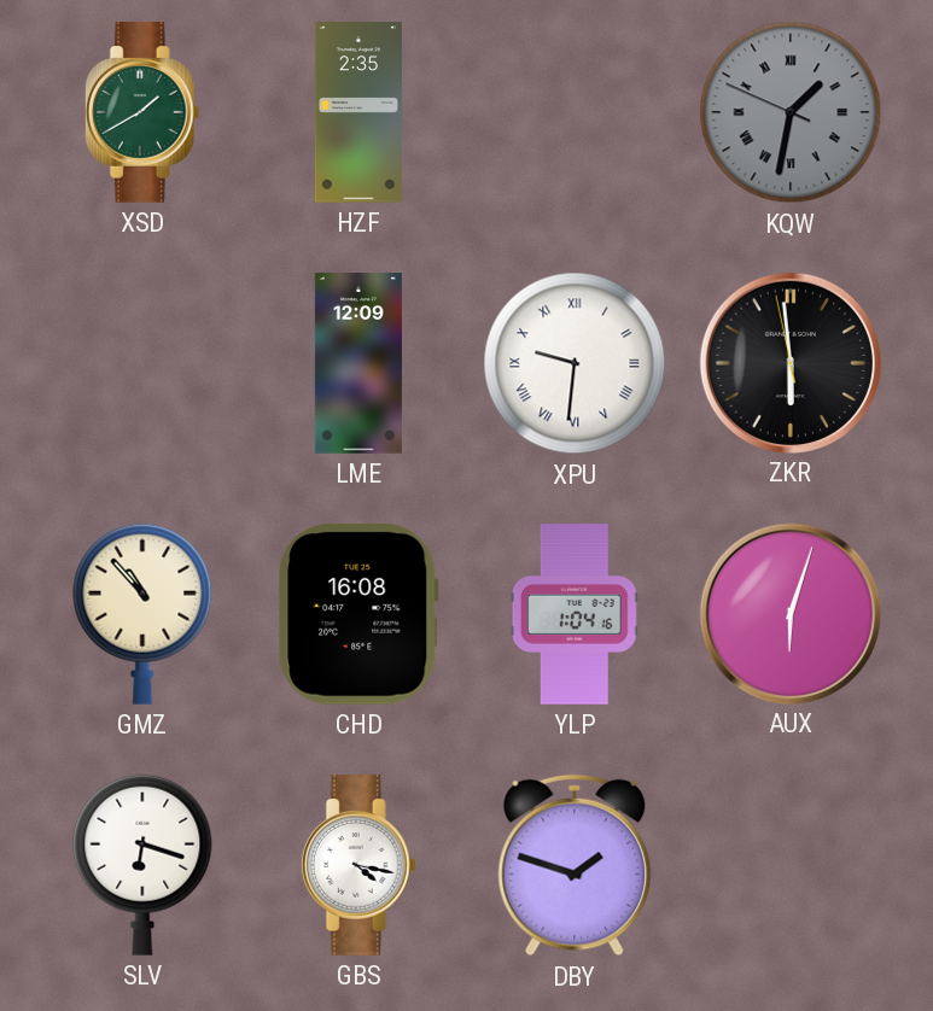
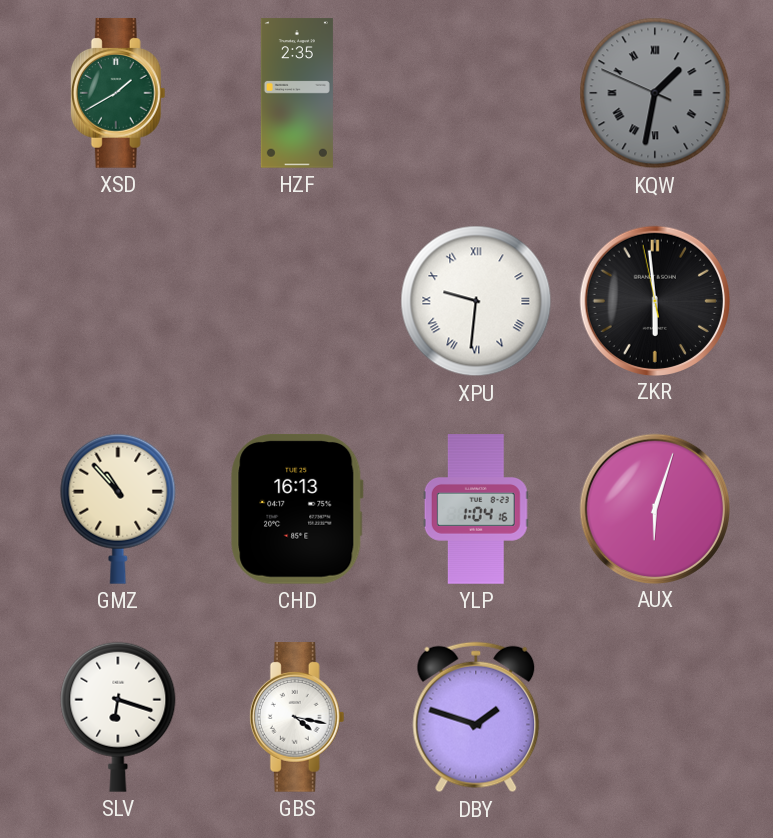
LME: 12:09 -> none
CHD: 16:08 -> 16:13
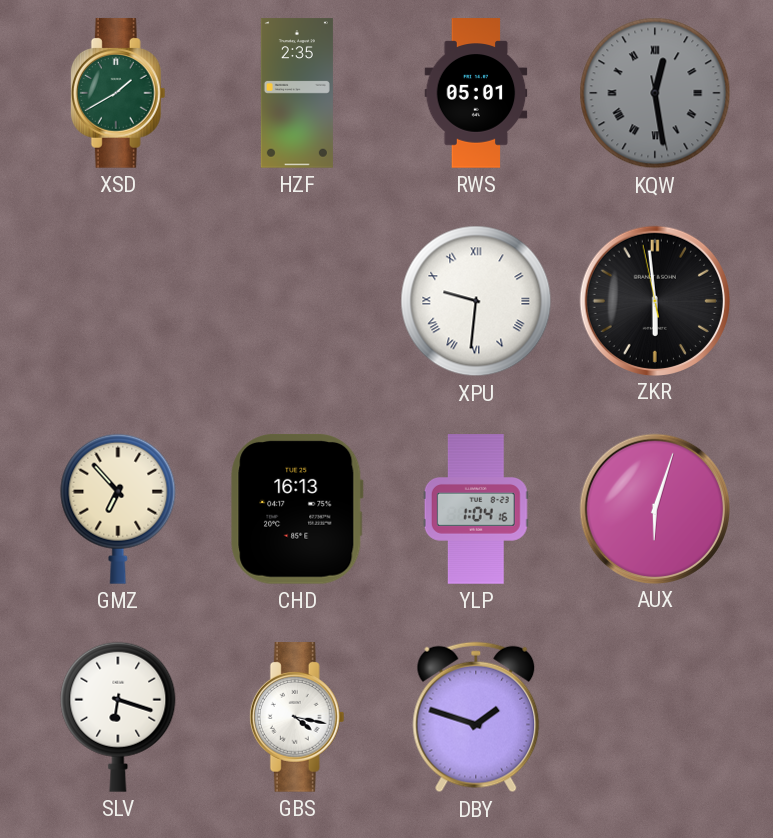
RWS: none -> 05:01
KQW: 1:31 -> 12:28
GMZ: 10:53 -> 6:53
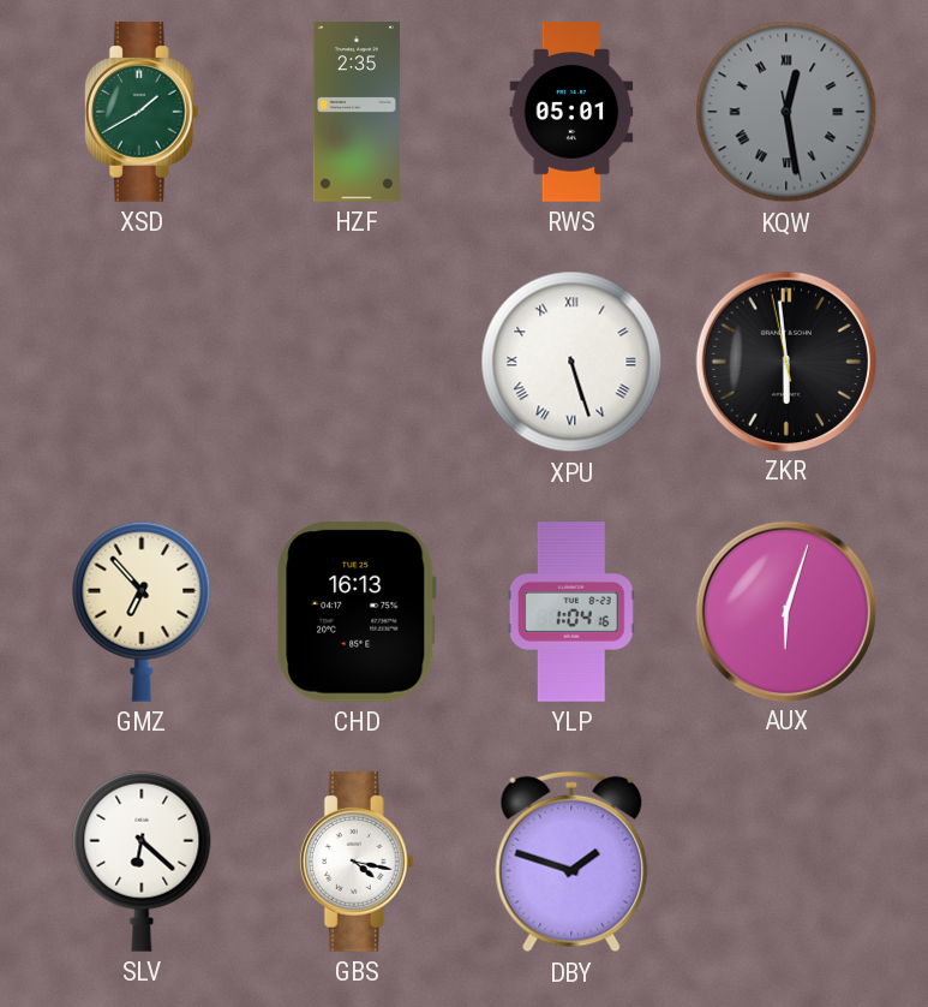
XPU: 9:31 -> 5:27
SLV: 6:18 -> 6:22
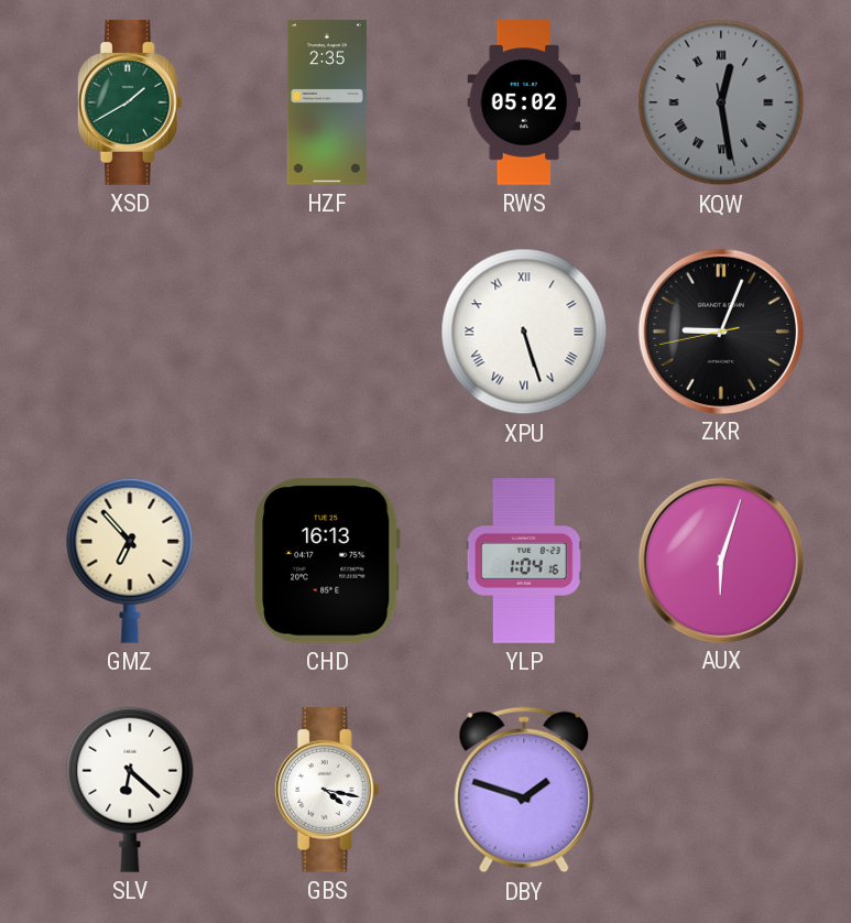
RWS: 05:01 -> 05:02
ZKR: 5:58 -> 9:03
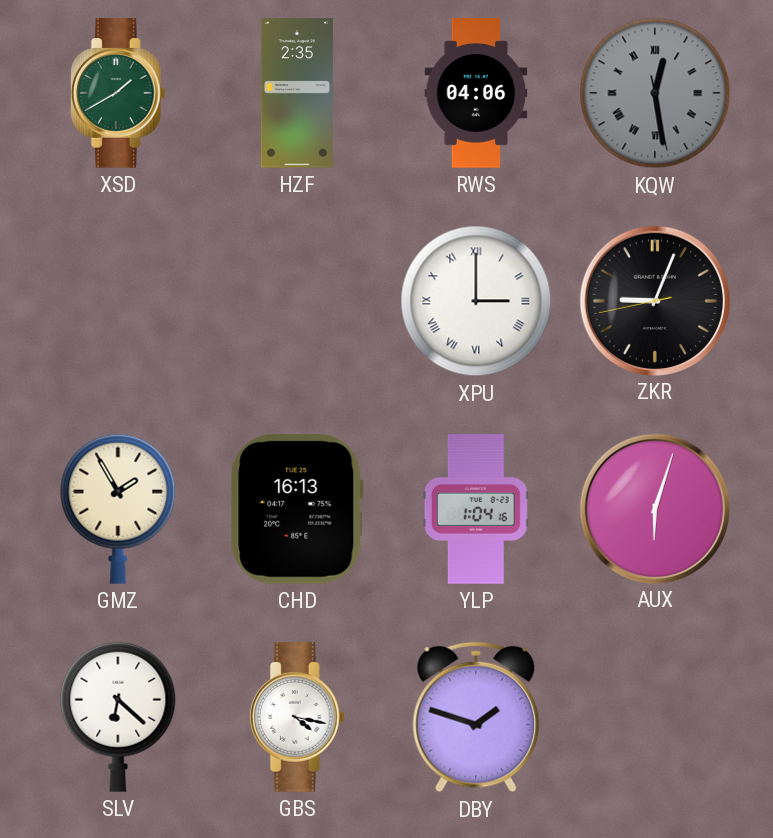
RWS: 05:02 -> 04:06
XPU: 5:27 -> 3:00
GMZ: 6:53 -> 1:55
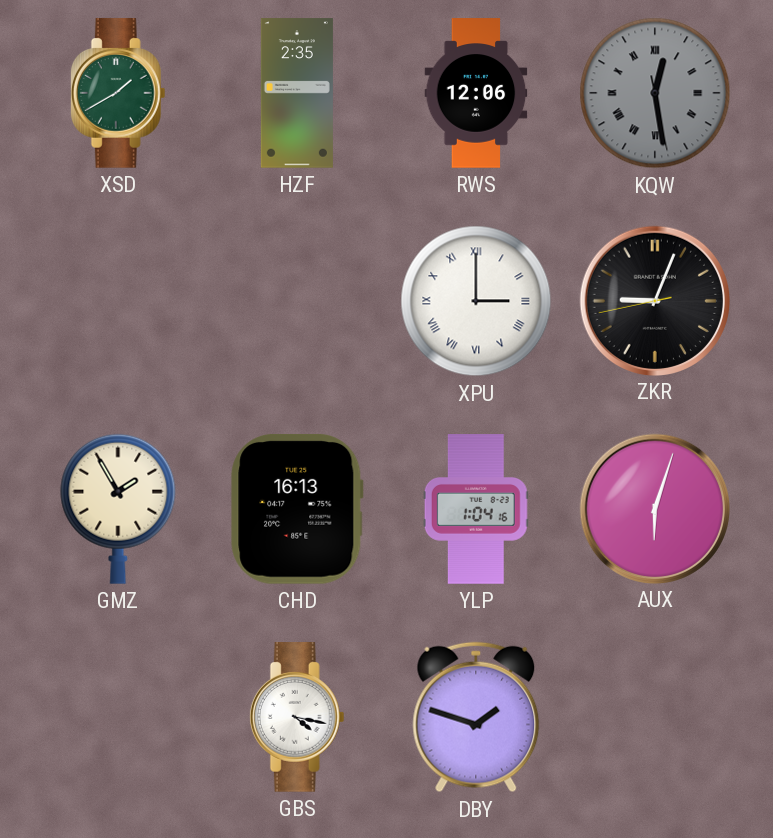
RWS: 04:06 -> 12:06
SLV: 6:22 -> none
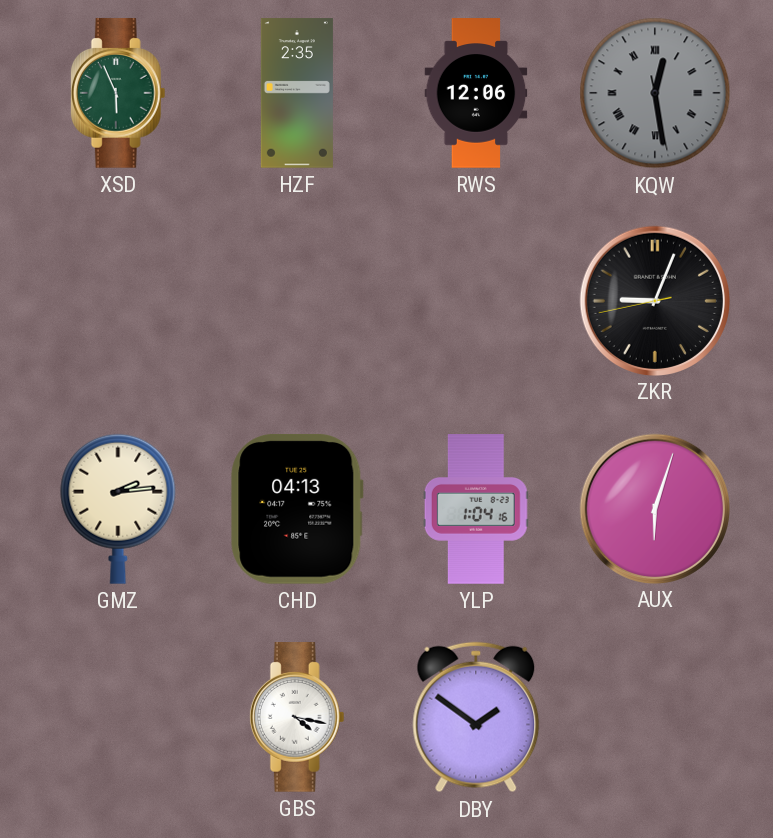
XSD: 1:40 -> 5:56
XPU: 3:00 -> none
GMZ: 1:55 -> 2:14
CHD: 16:13 -> 04:13
DBY: 1:48 -> 1:51
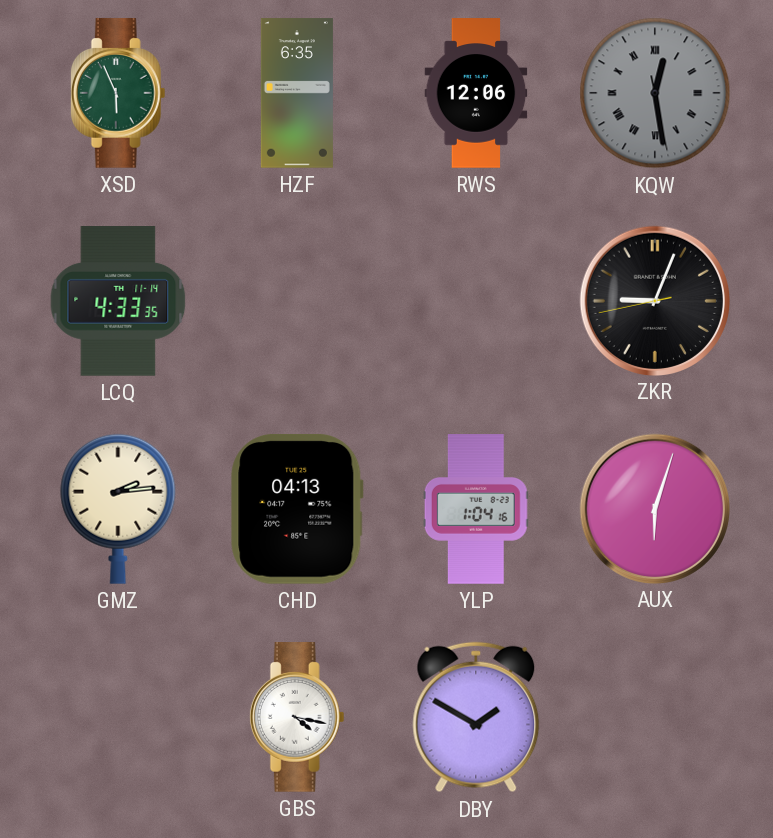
HZF: 2:35 -> 6:35
LCQ: none -> 4:33
DBY: 1:51 -> 1:50
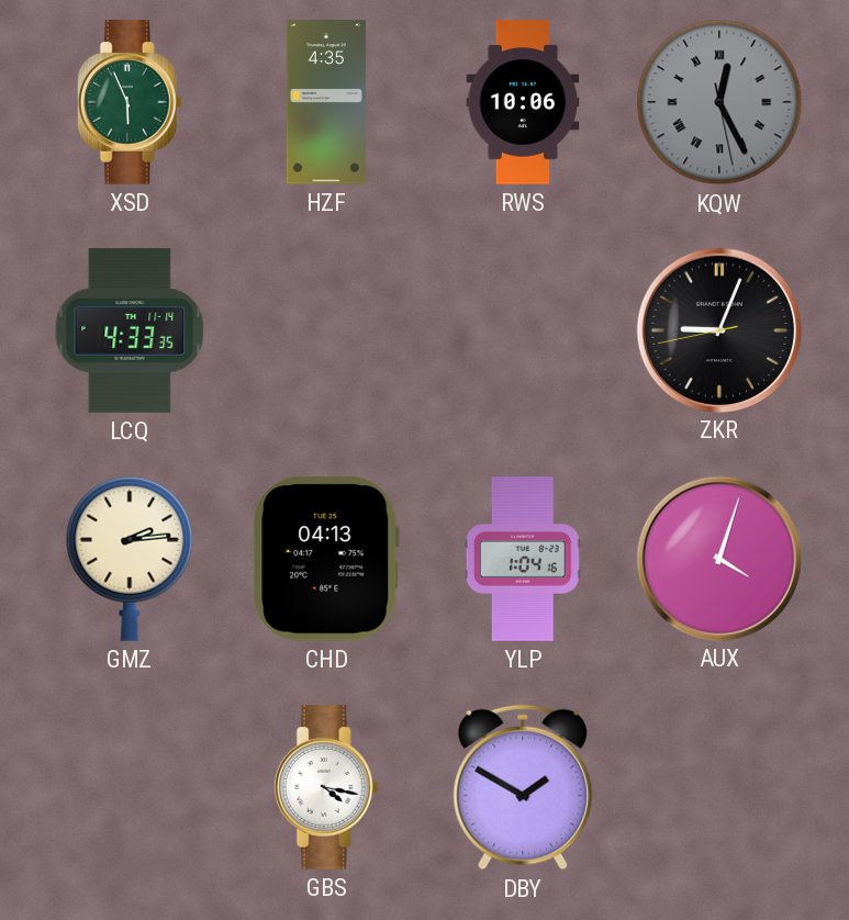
HZF: 6:35 -> 4:35
RWS: 12:06 -> 10:06
KQW: 12:28 -> 12:25
AUX: 6:03 -> 4:03
